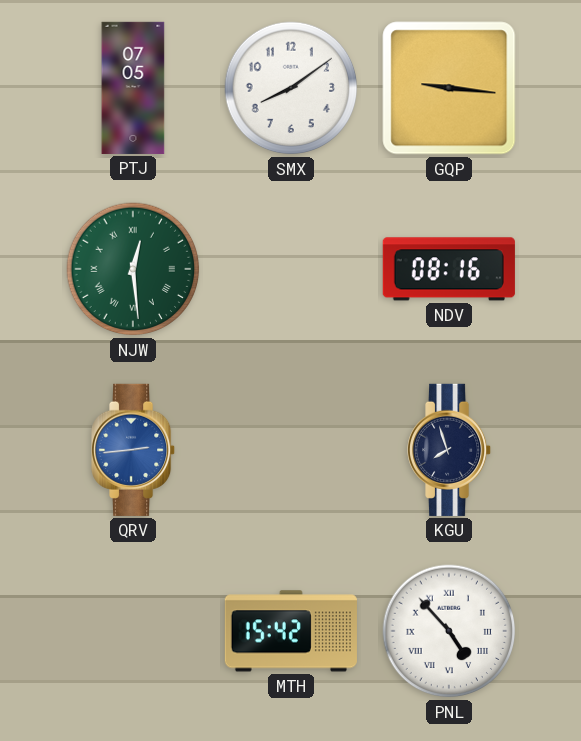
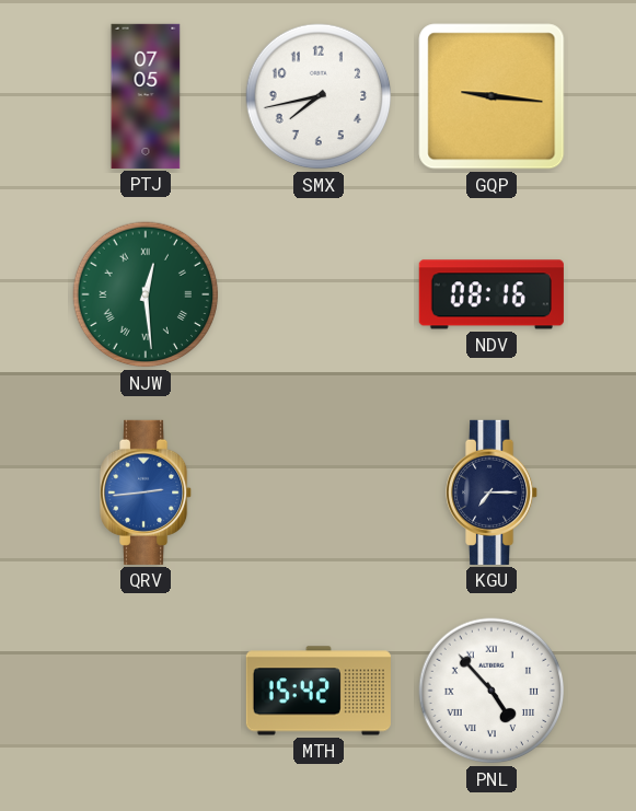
SMX: 8:09 -> 7:43
KGU: 7:57 -> 7:15
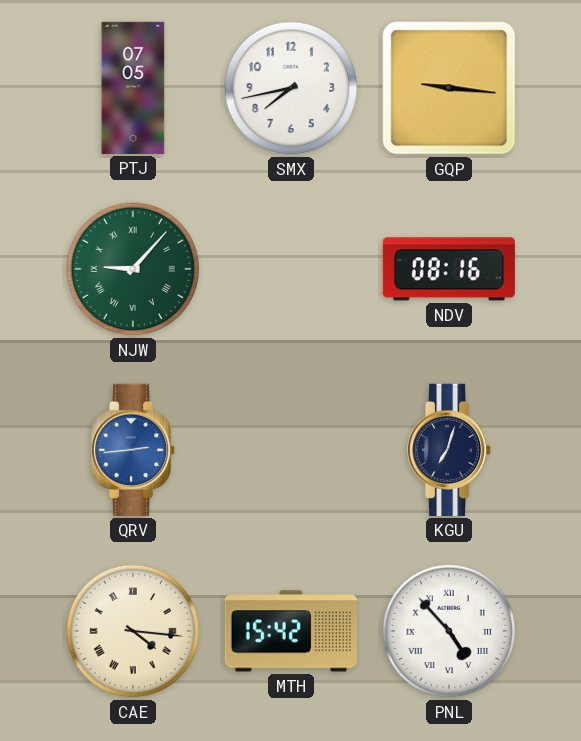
NJW: 12:29 -> 9:07
KGU: 7:15 -> 7:03
CAE: none -> 4:16
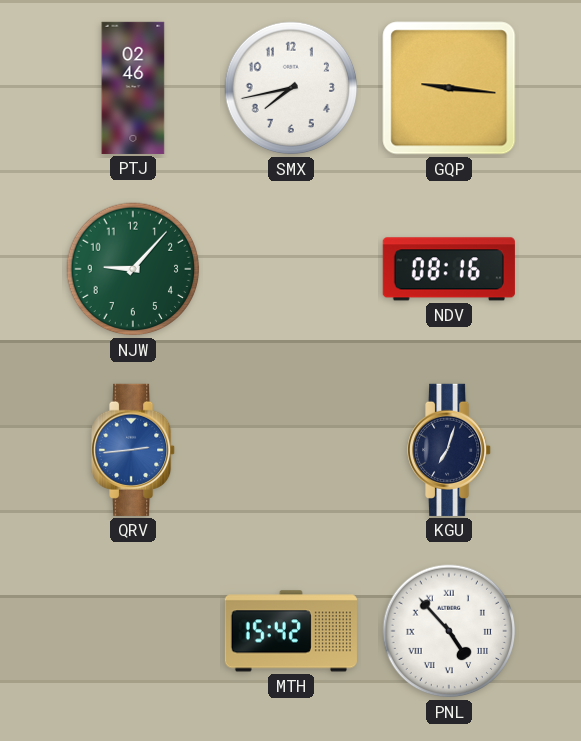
PTJ: 07:05 -> 02:46
NJW numerals: Roman -> Arabic
CAE: 4:16 -> none
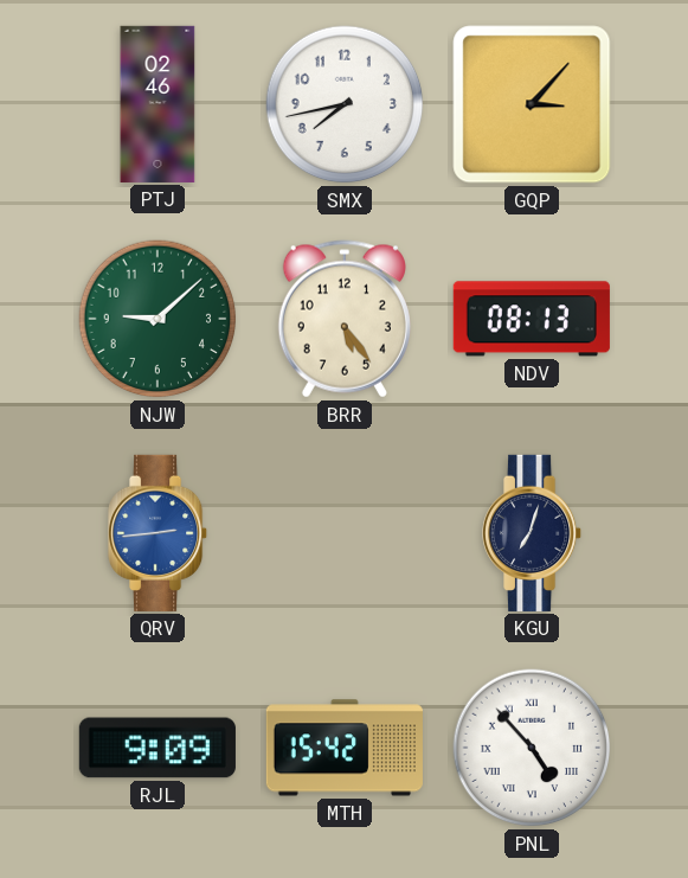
GQP: 9:16 -> 3:07
NJW: 9:07 -> 9:08
BRR: none -> 5:24
NDV: 08:16 -> 08:13
RJL: none -> 9:09
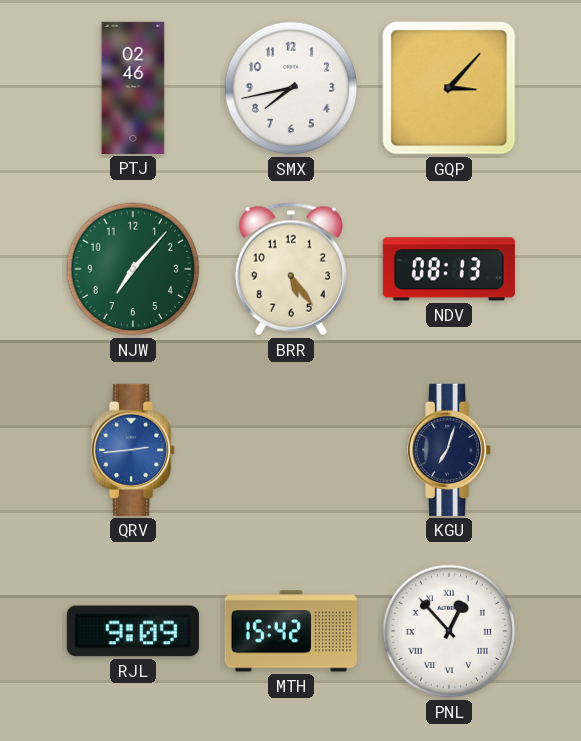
NJW: 9:08 -> 7:07
PNL: 4:53 -> 12:53
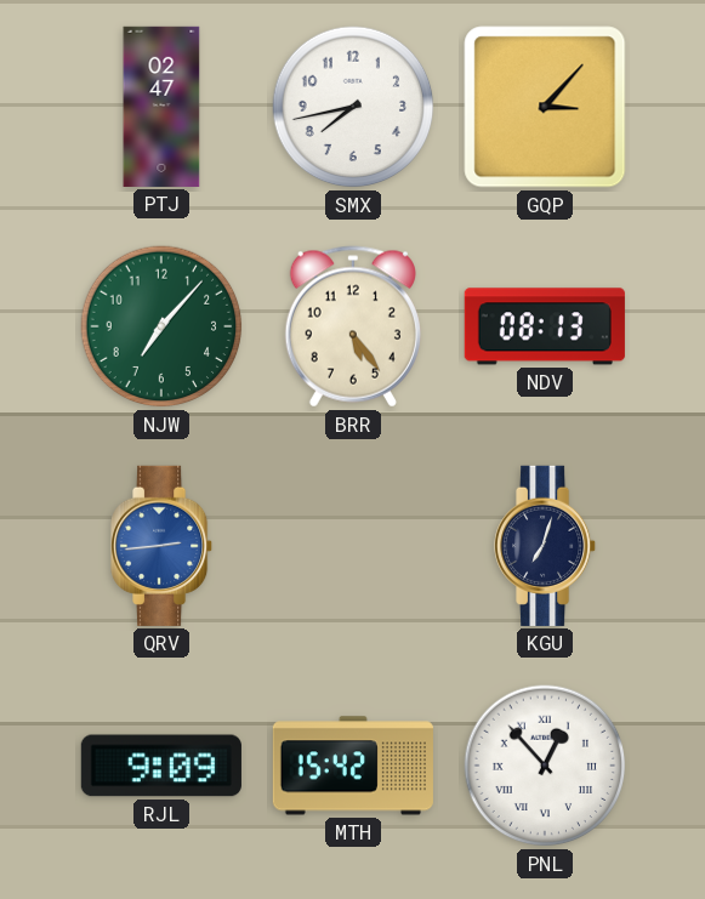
PTJ: 02:46 -> 02:47
